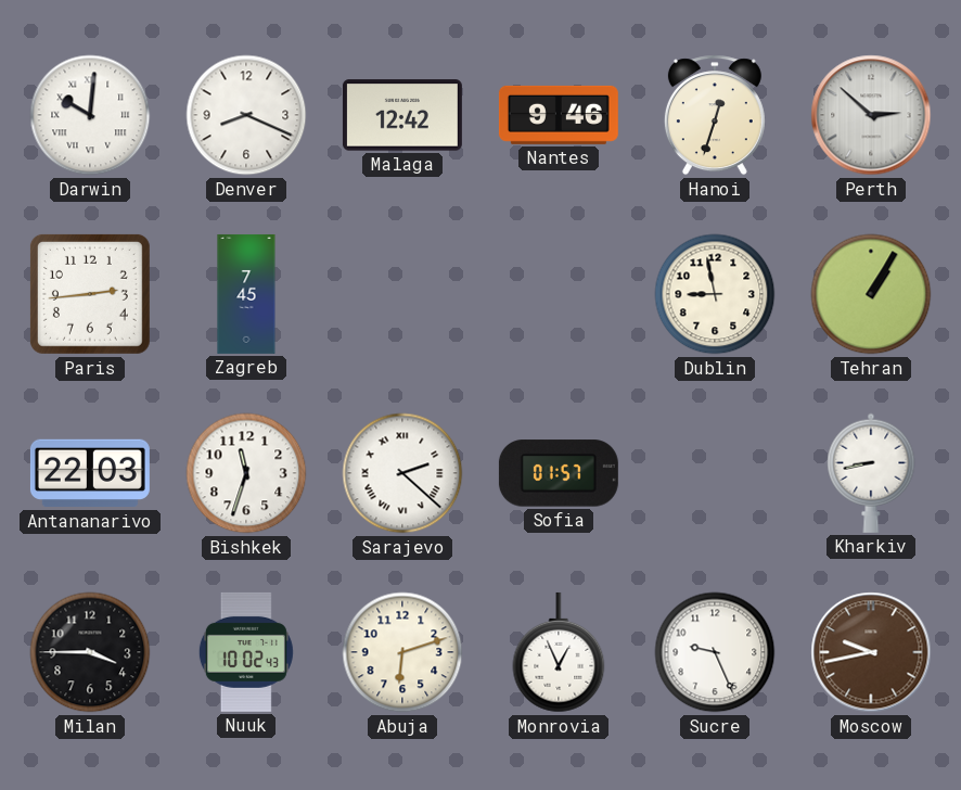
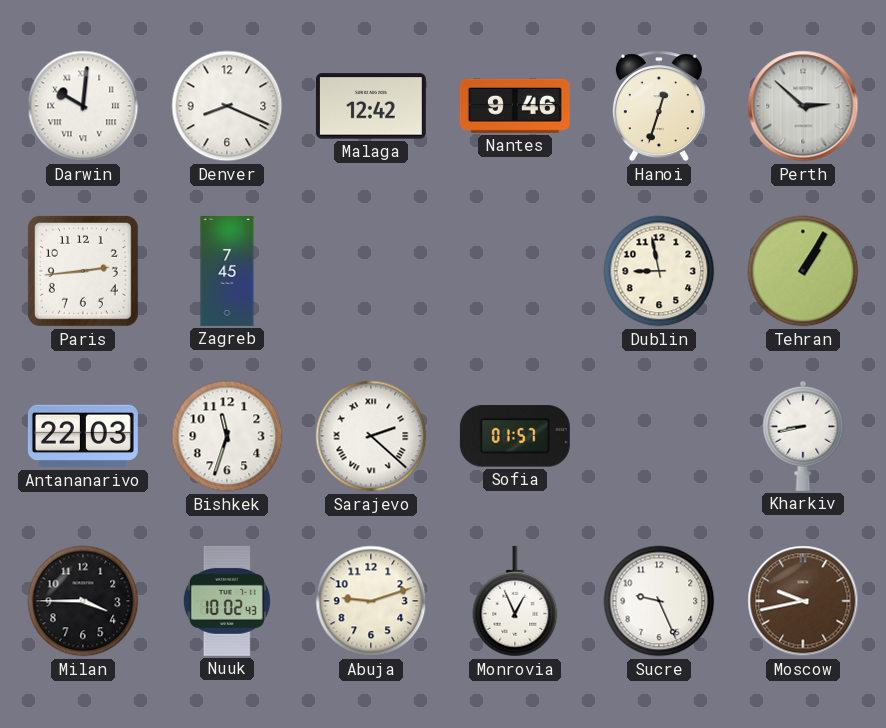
Abuja: 6:12 -> 9:12
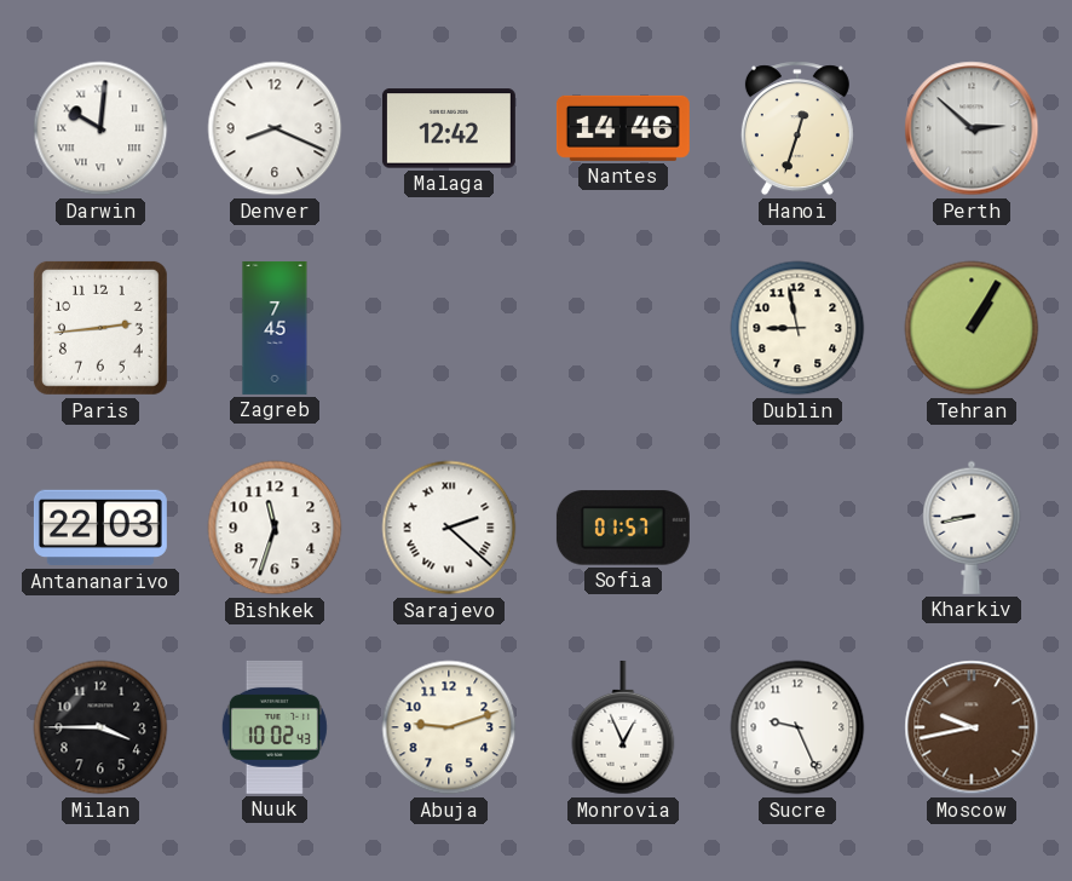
Nantes: 9:46 -> 14:46
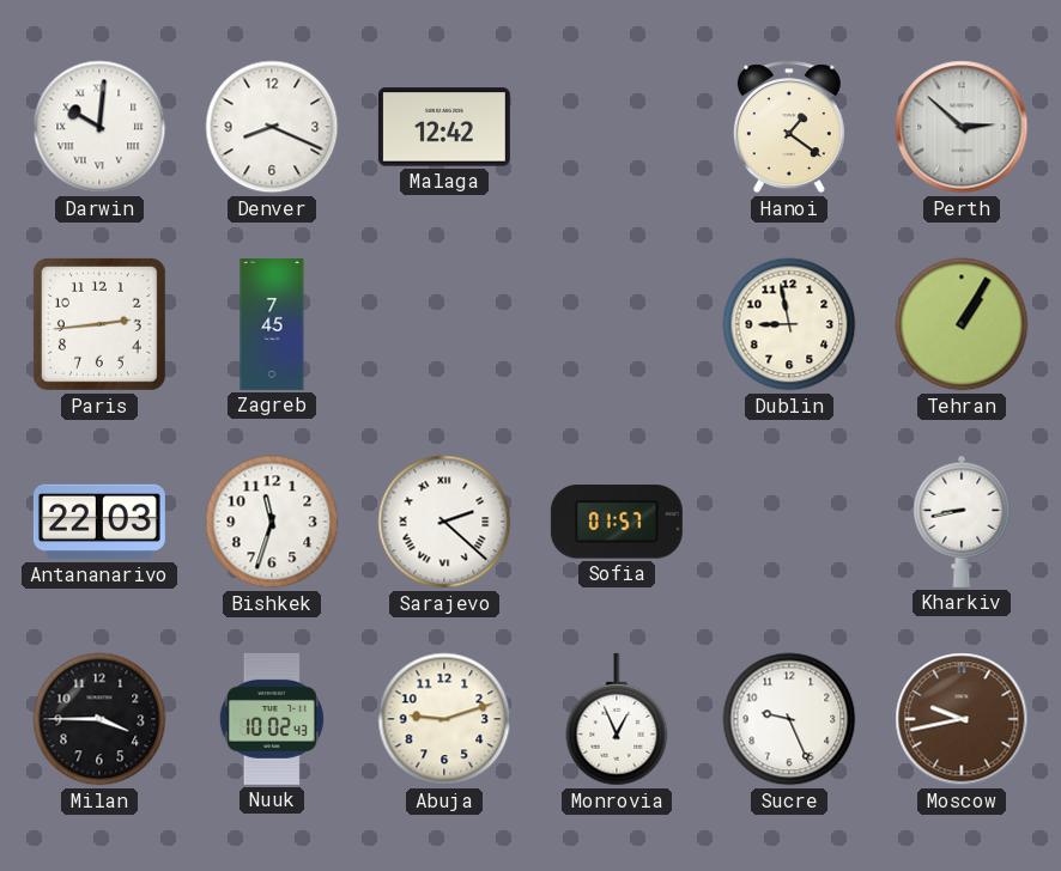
Nantes: 14:46 -> none
Hanoi: 12:33 -> 1:21
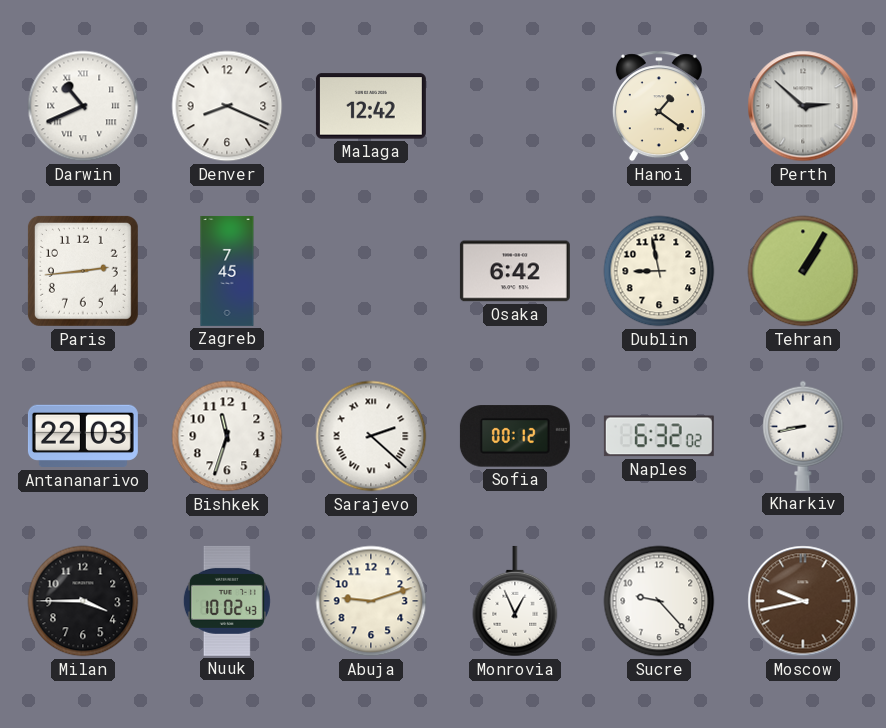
Darwin: 10:01 -> 10:41
Osaka: none -> 6:42
Sofia: 01:57 -> 00:12
Naples: none -> 6:32
Sucre: 9:26 -> 9:23
